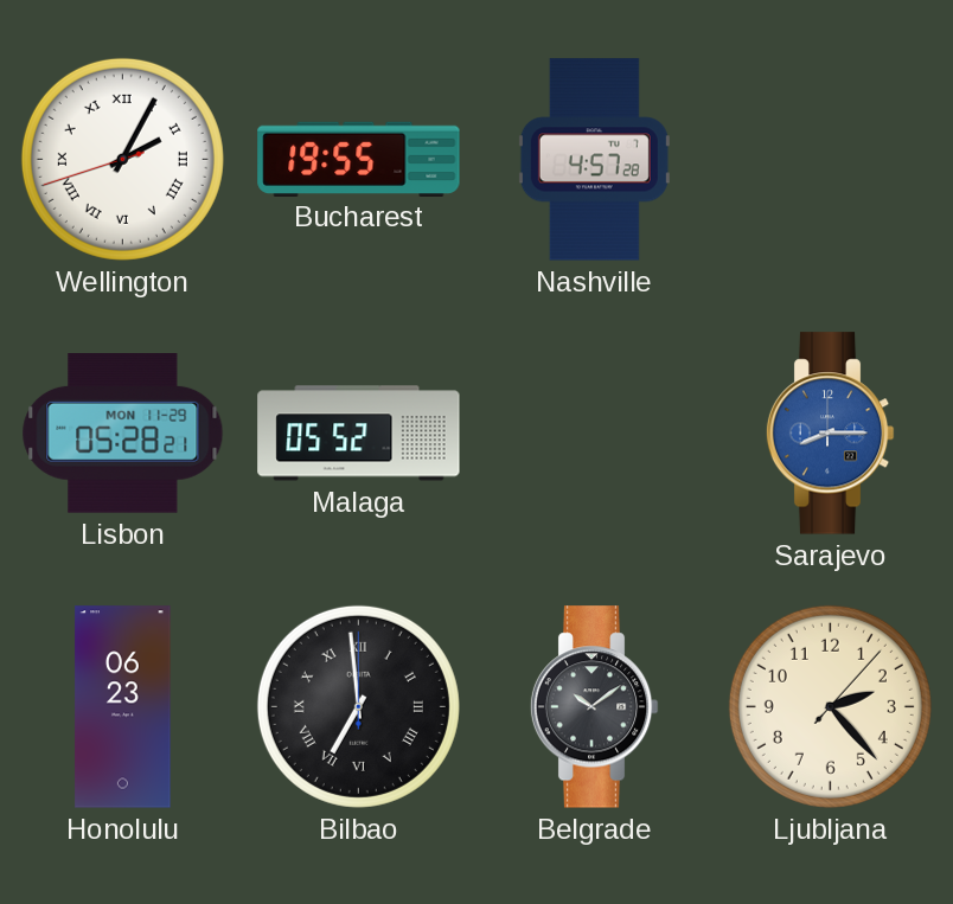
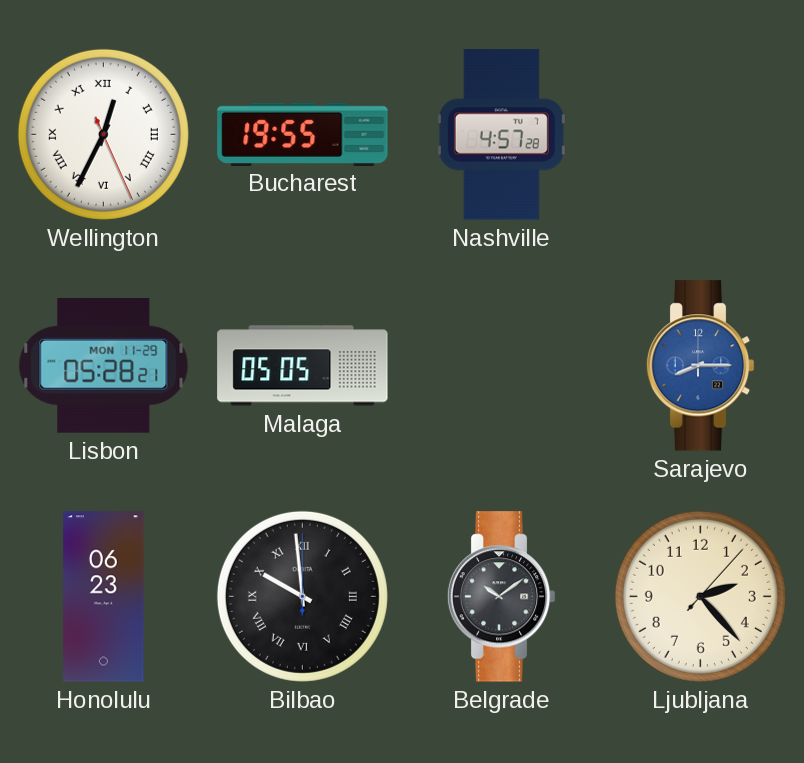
Wellington: 2:04 -> 12:34
Malaga: 05:52 -> 05:05
Bilbao: 6:59 -> 9:59
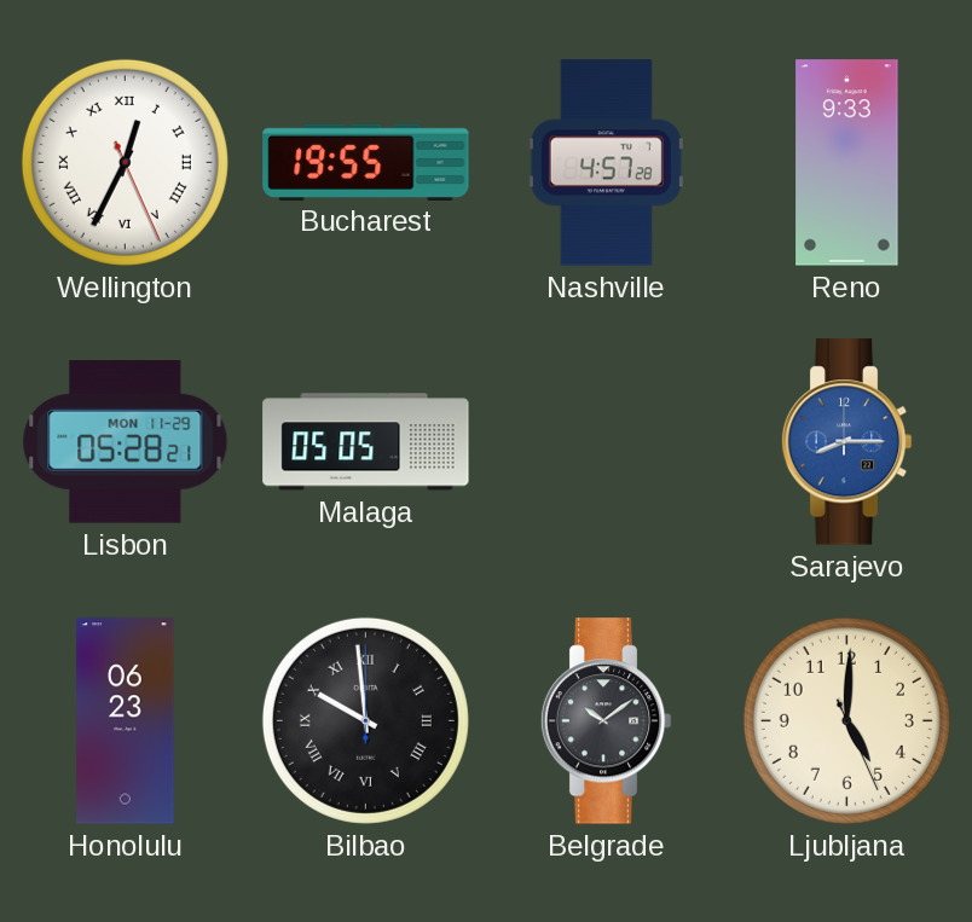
Reno: none -> 9:33
Ljubljana: 2:23 -> 5:00
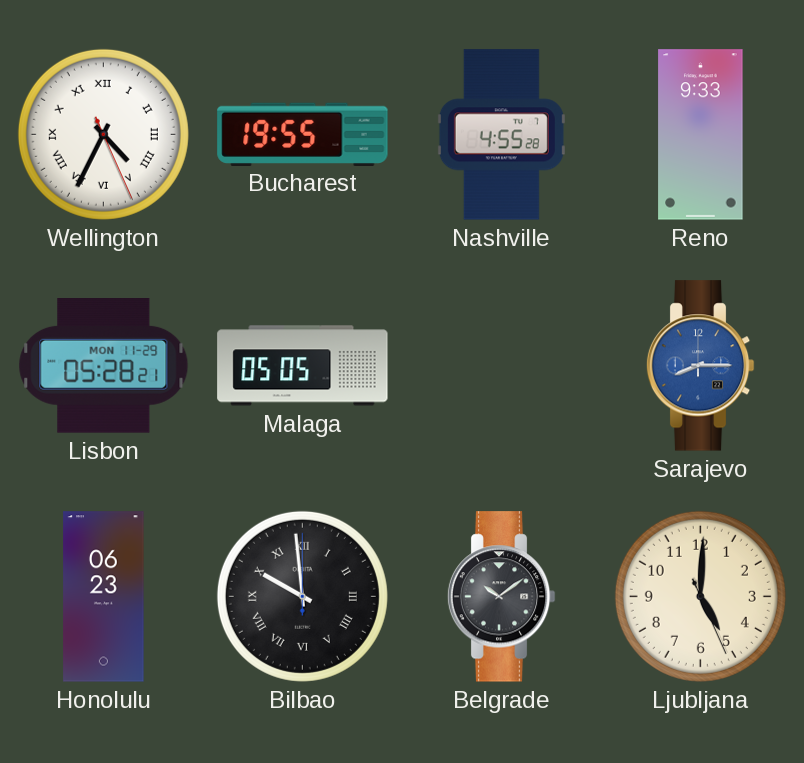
Wellington: 12:34 -> 4:34
Nashville: 4:57 -> 4:55
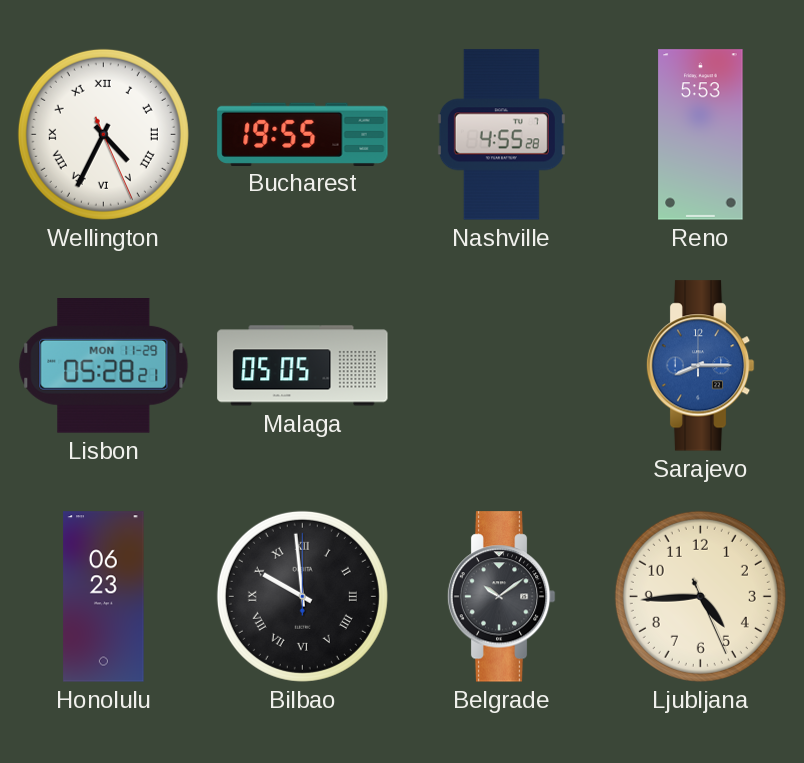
Reno: 9:33 -> 5:53
Ljubljana: 5:00 -> 4:44
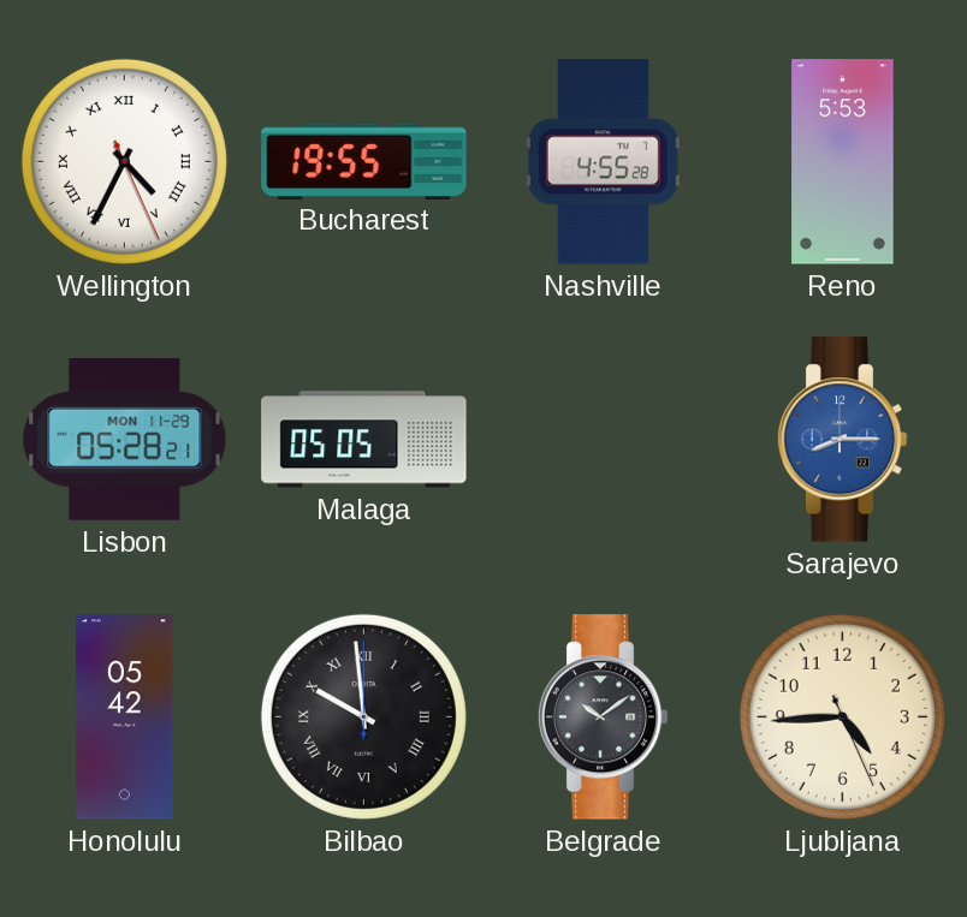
Honolulu: 06:23 -> 05:42
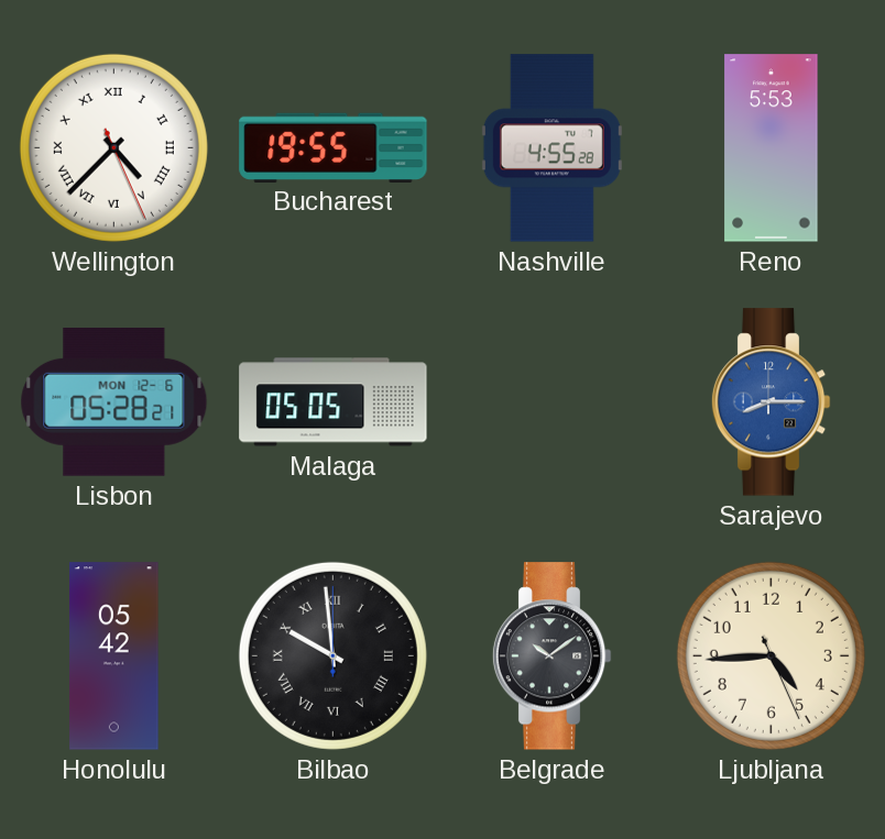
Wellington: 4:34 -> 4:37
Lisbon date: MON 11-29 -> MON 12-6
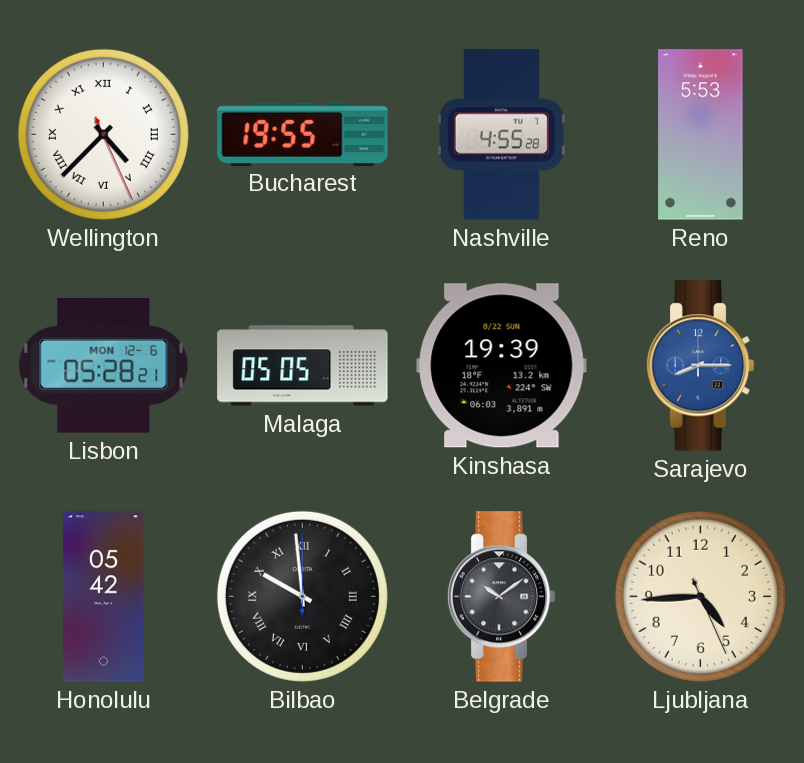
Kinshasa: none -> 19:39
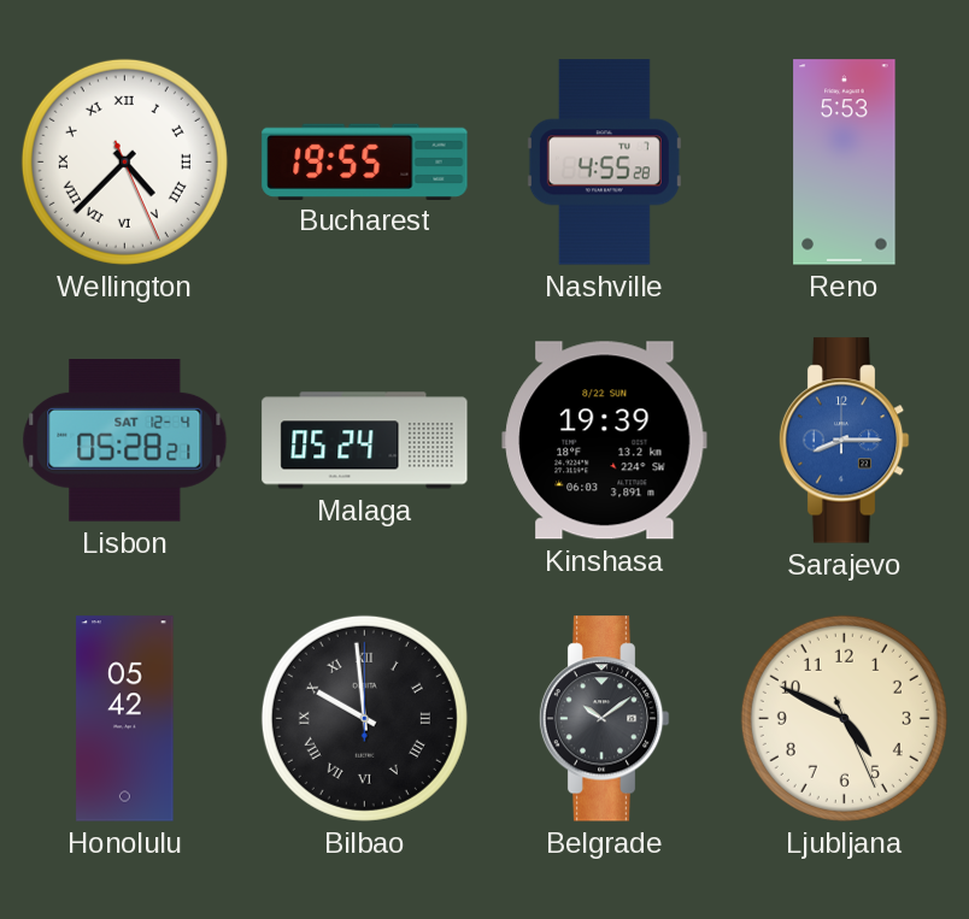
Lisbon date: MON 12-6 -> SAT 12-4
Malaga: 05:05 -> 05:24
Ljubljana: 4:44 -> 4:49
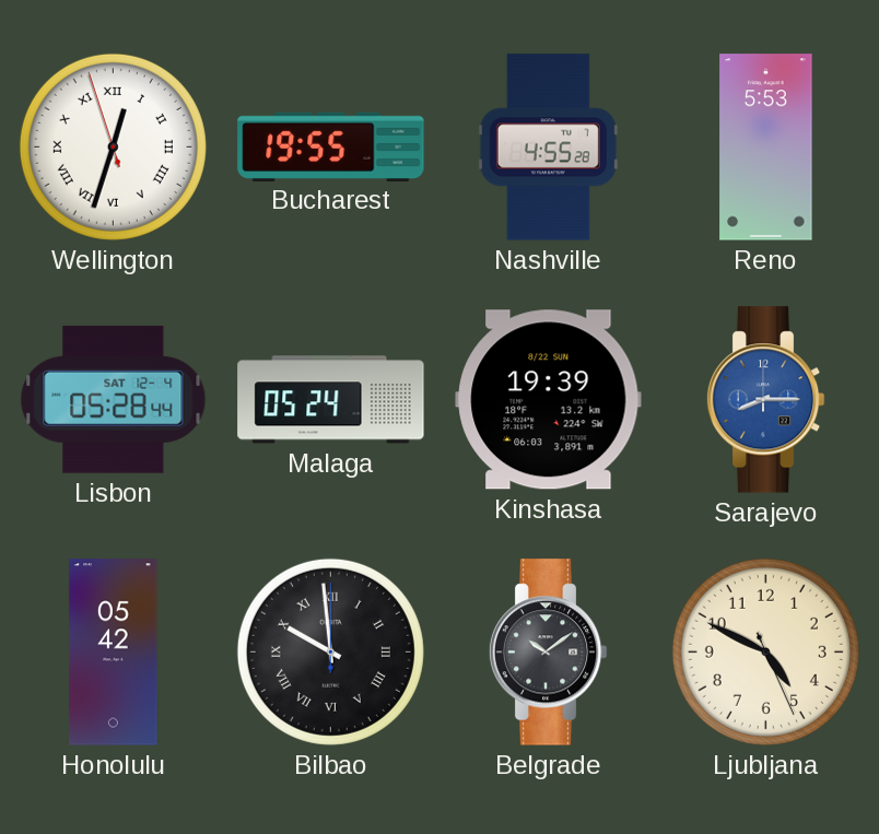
Wellington: 4:37 -> 12:32
Lisbon: 05:28:21 -> 05:28:44
